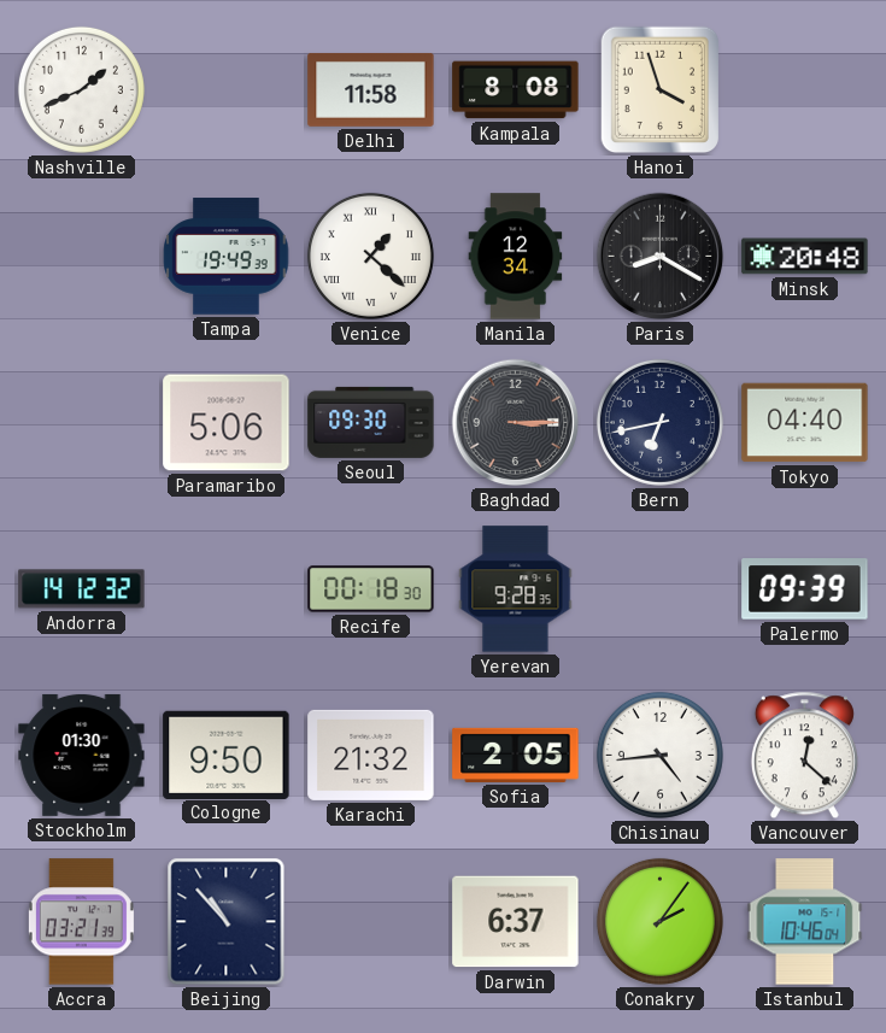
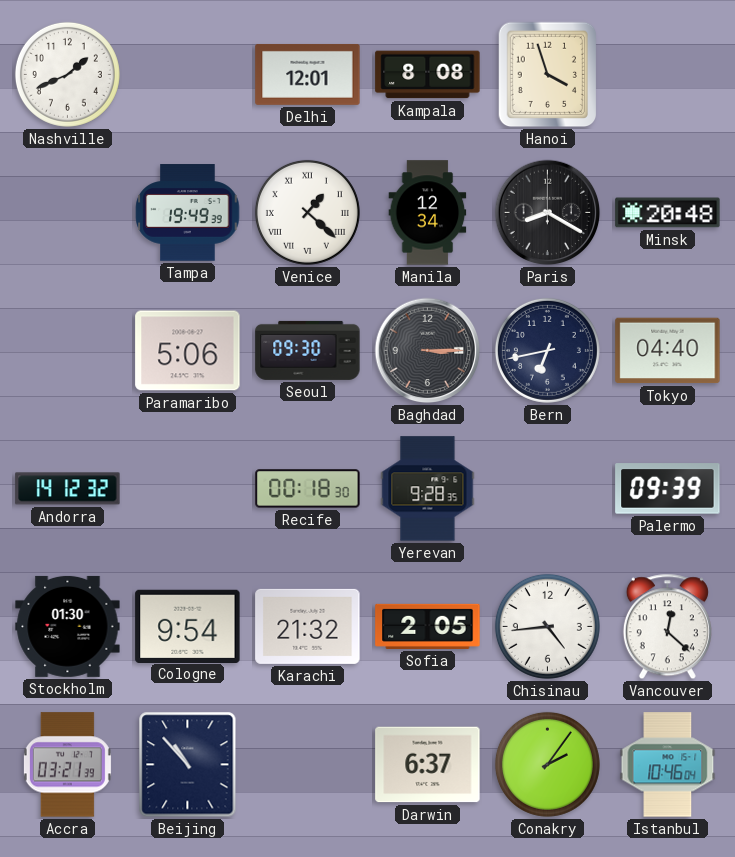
Delhi: 11:58 -> 12:01
Cologne: 9:50 -> 9:54
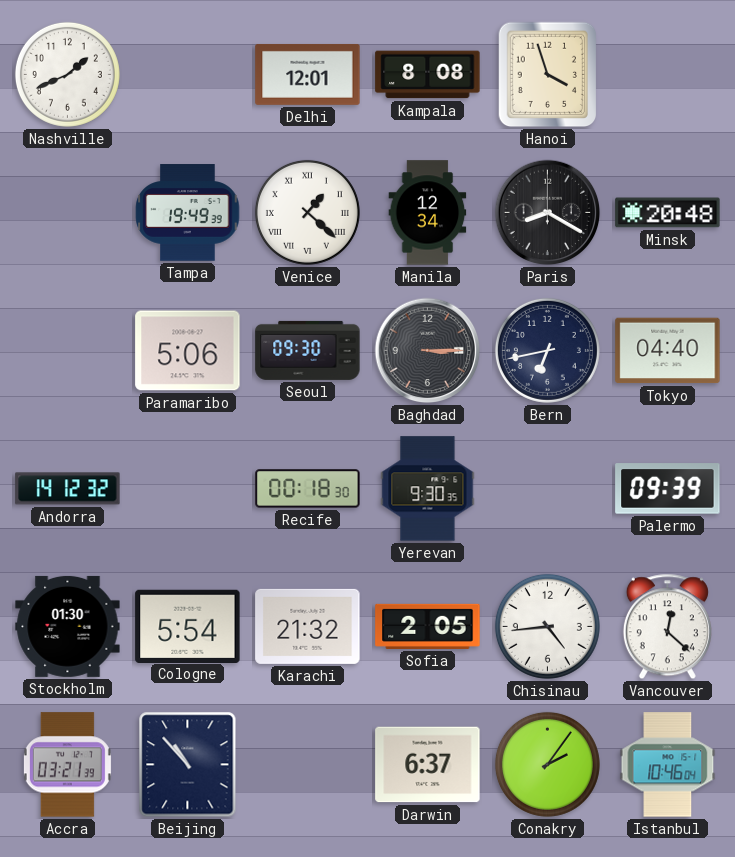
Yerevan: 9:28 -> 9:30
Cologne: 9:54 -> 5:54
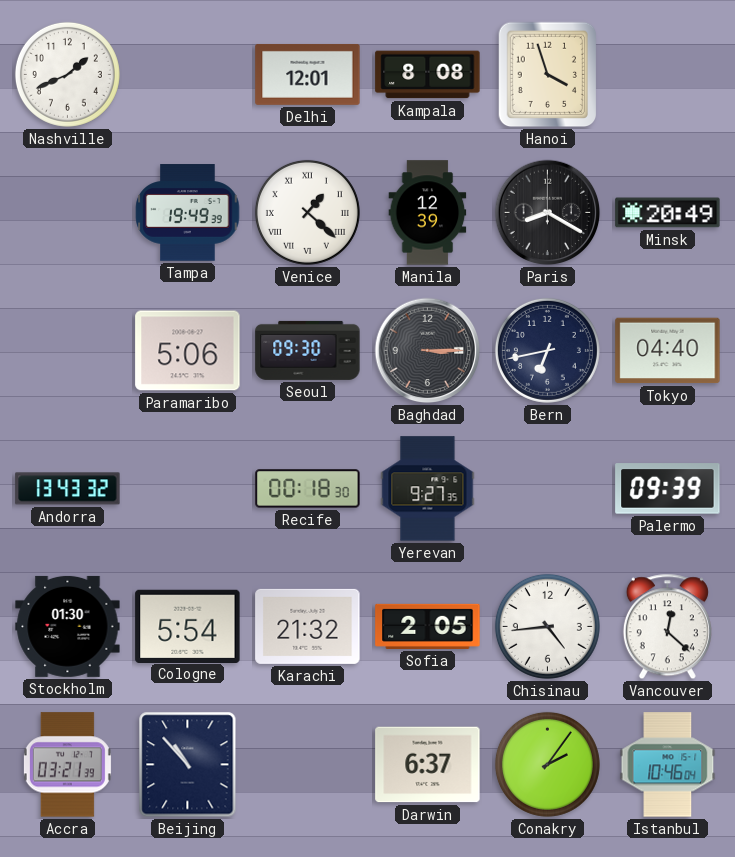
Manila: 12:34 -> 12:39
Minsk: 20:48 -> 20:49
Andorra: 14:12 -> 13:43
Yerevan: 9:30 -> 9:27
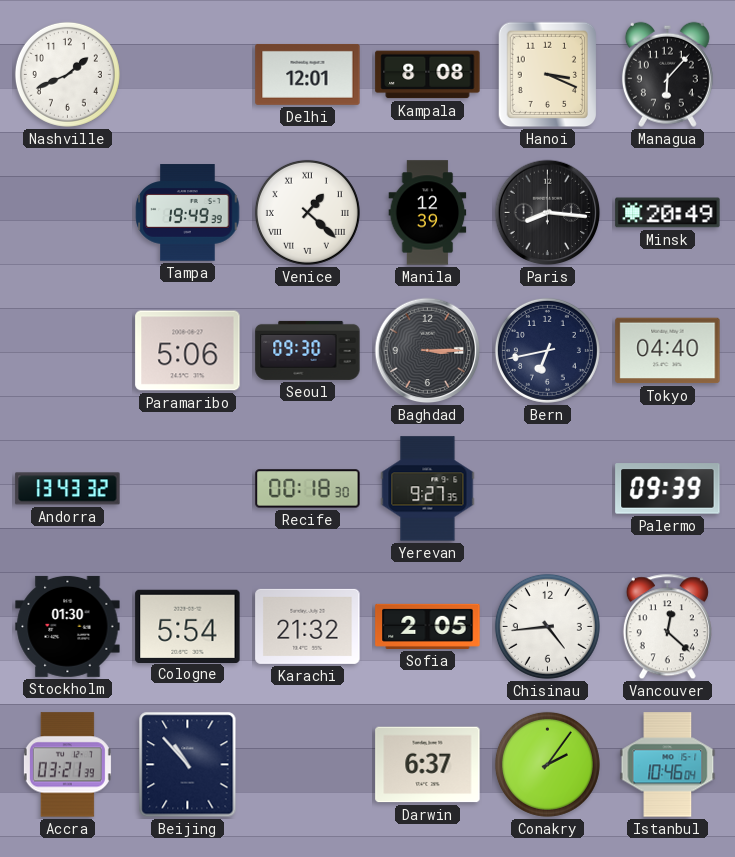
Hanoi: 3:57 -> 3:19
Managua: none -> 6:07
Paris: 8:20 -> 8:16
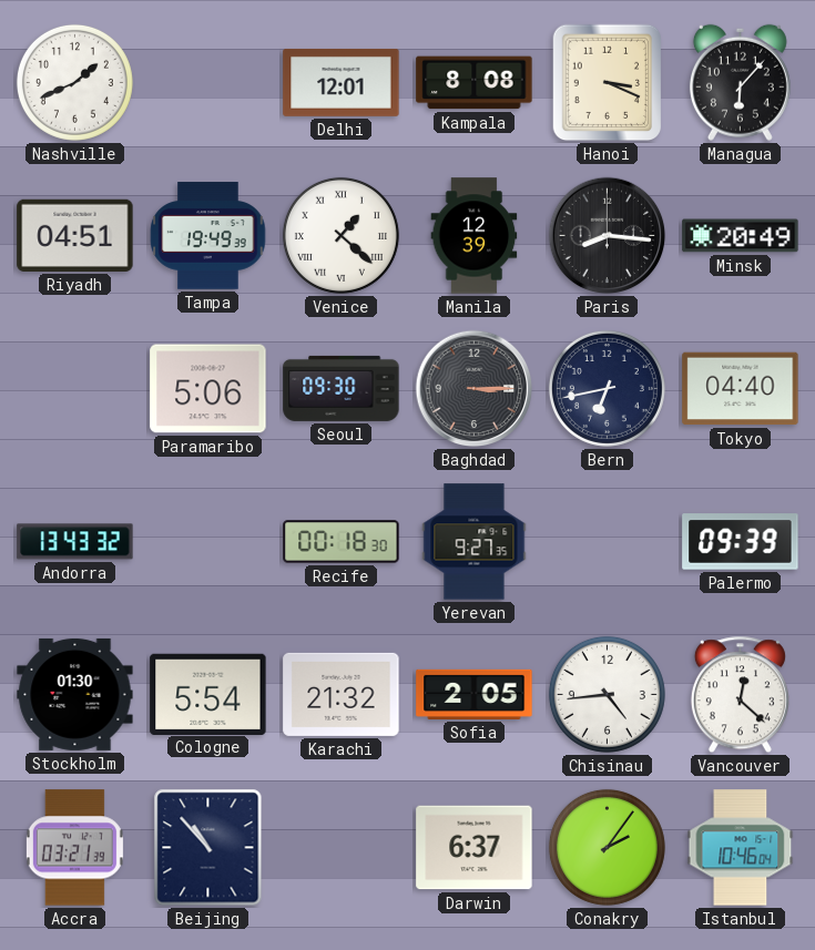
Riyadh: none -> 04:51
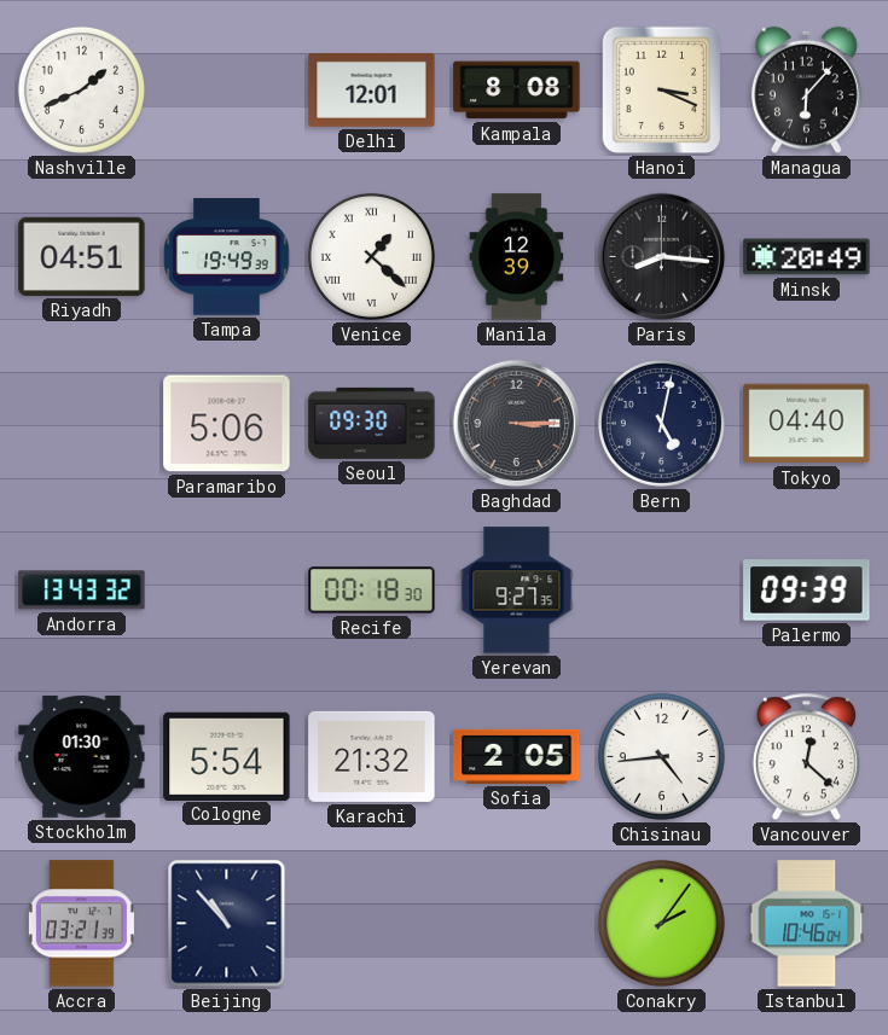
Bern: 6:43 -> 5:02
Darwin: 6:37 -> none
